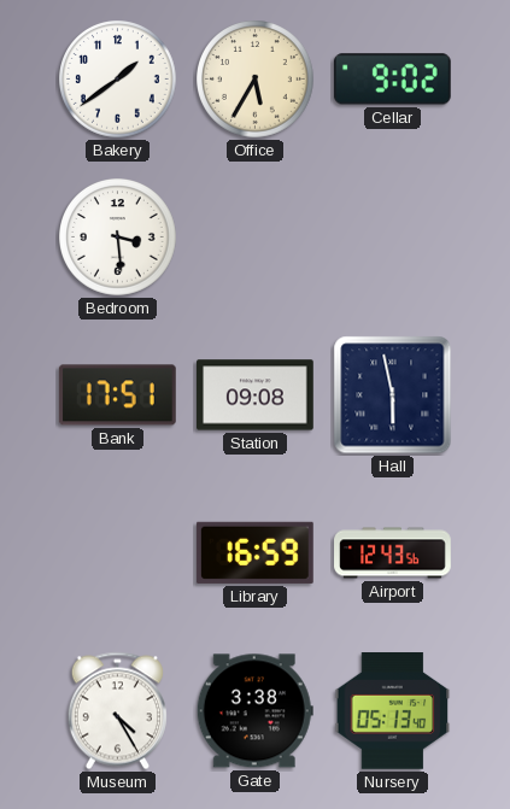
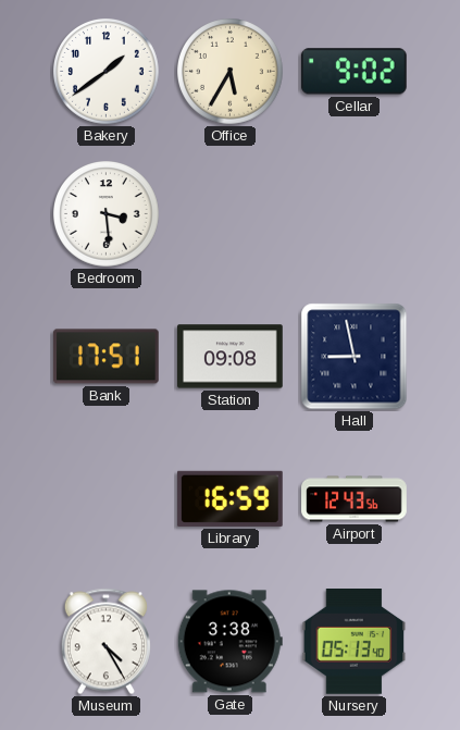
Hall: 5:58 -> 8:58
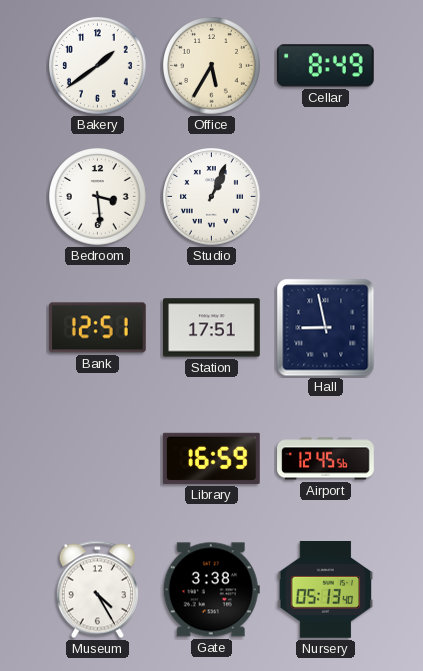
Cellar: 9:02 -> 8:49
Studio: none -> 1:04
Bank: 17:51 -> 12:51
Station: 09:08 -> 17:51
Airport: 12:43 -> 12:45
